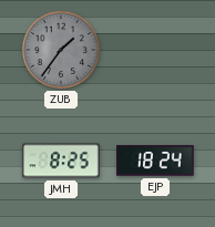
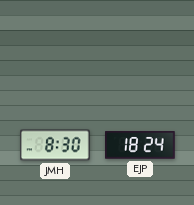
ZUB: 1:36 -> none
JMH: 8:25 -> 8:30
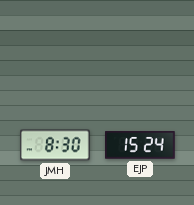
EJP: 18:24 -> 15:24
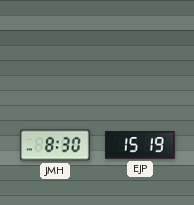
EJP: 15:24 -> 15:19
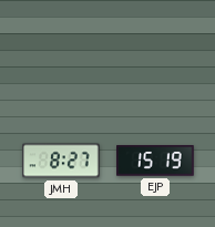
JMH: 8:30 -> 8:27
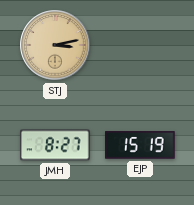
STJ: none -> 3:13
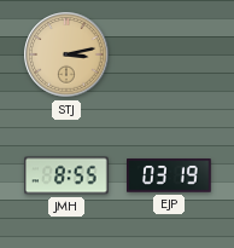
JMH: 8:27 -> 8:55
EJP: 15:19 -> 03:19
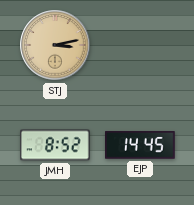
JMH: 8:55 -> 8:52
EJP: 03:19 -> 14:45
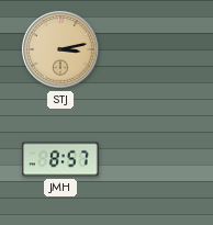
JMH: 8:52 -> 8:57
EJP: 14:45 -> none
